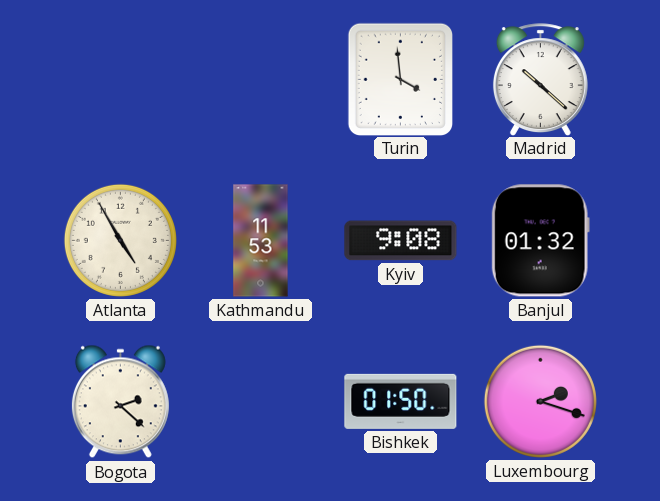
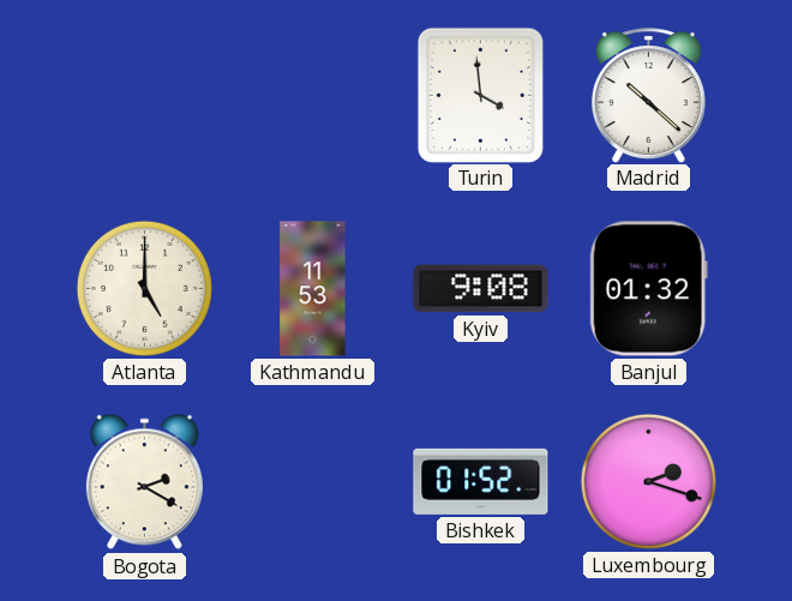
Atlanta: 4:55 -> 5:00
Bogota: 2:22 -> 2:20
Bishkek: 01:50 -> 01:52
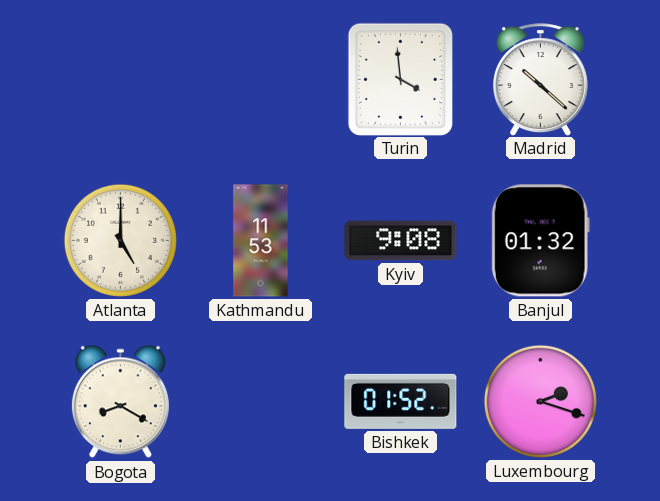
Bogota: 2:20 -> 8:20
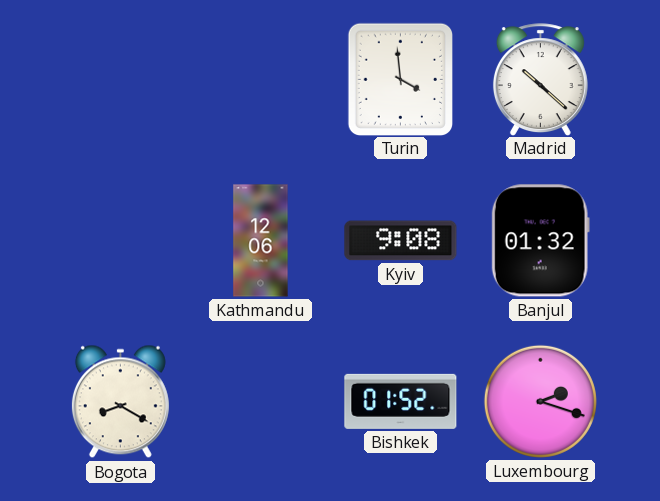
Atlanta: 5:00 -> none
Kathmandu: 11:53 -> 12:06
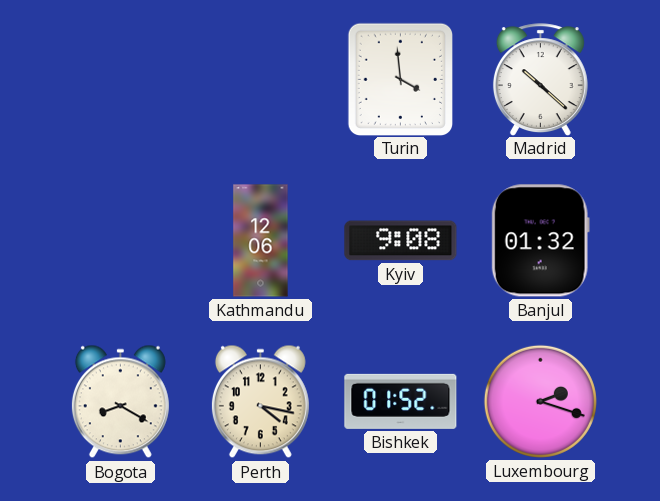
Perth: none -> 4:17
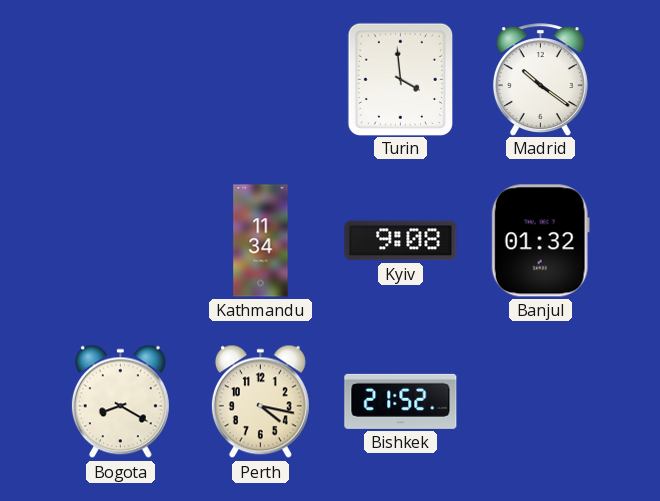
Madrid: 10:22 -> 10:21
Kathmandu: 12:06 -> 11:34
Bishkek: 01:52 -> 21:52
Luxembourg: 2:18 -> none
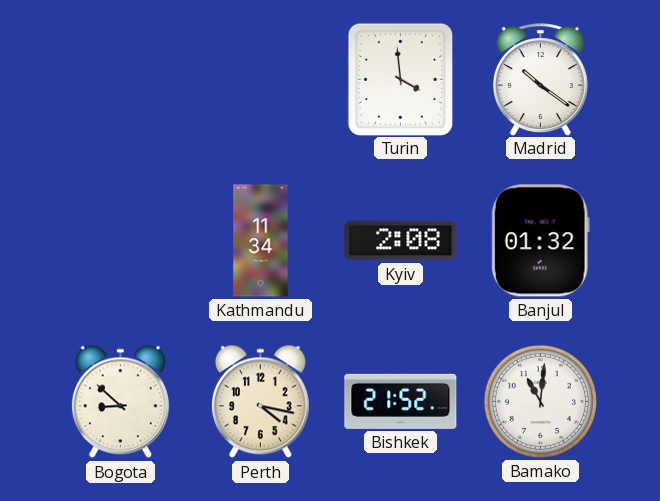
Kyiv: 9:08 -> 2:08
Bogota: 8:20 -> 8:52
Bamako: none -> 11:01
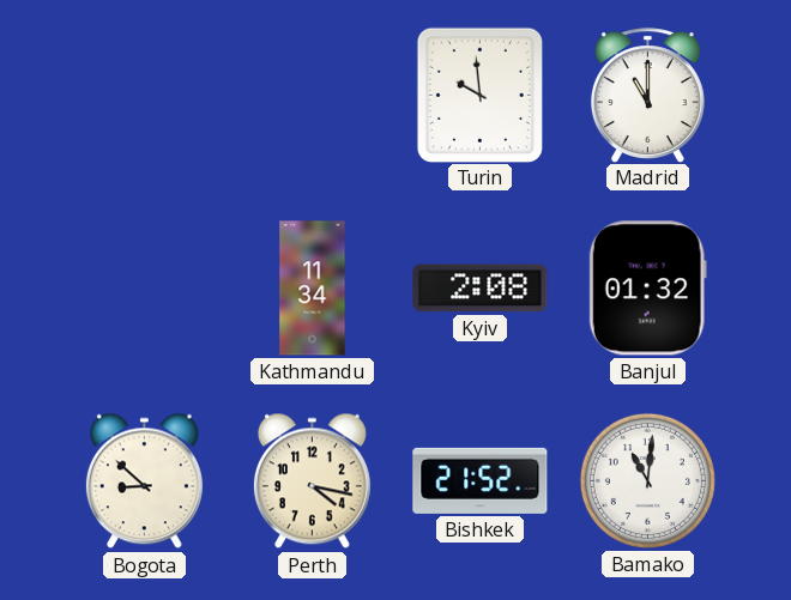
Turin: 3:59 -> 9:59
Madrid: 10:21 -> 11:00
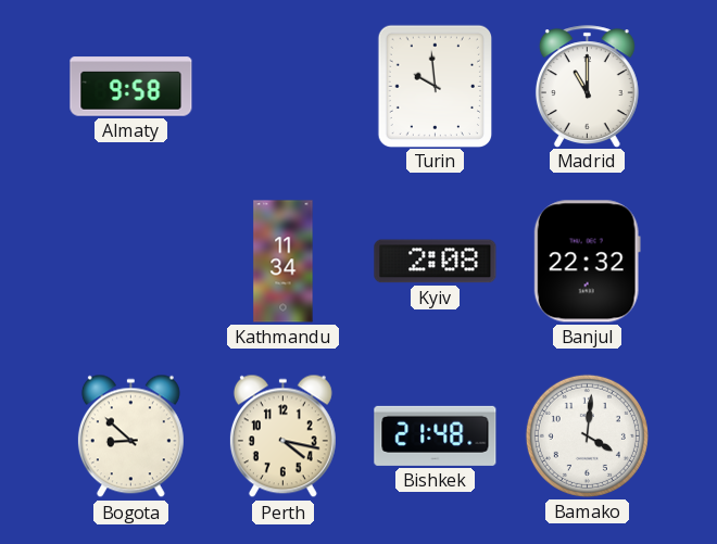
Almaty: none -> 9:58
Banjul: 01:32 -> 22:32
Bishkek: 21:52 -> 21:48
Bamako: 11:01 -> 4:01
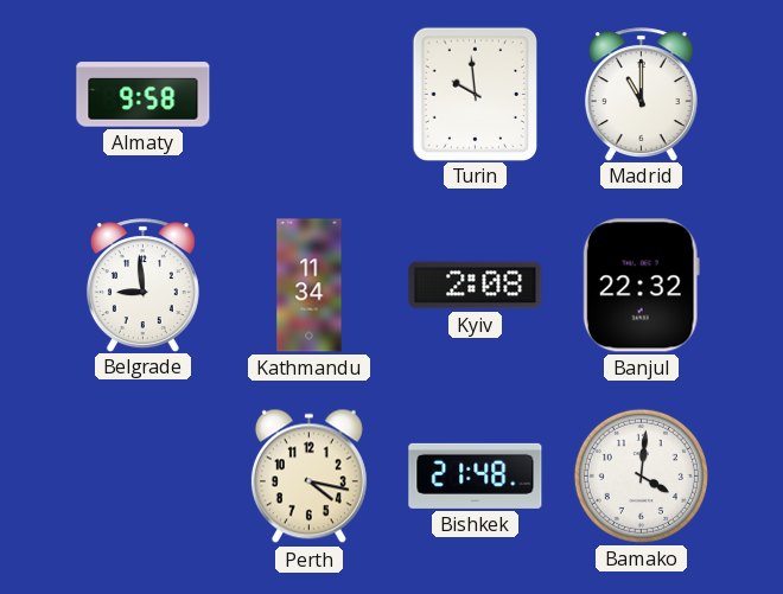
Belgrade: none -> 8:59
Bogota: 8:52 -> none
